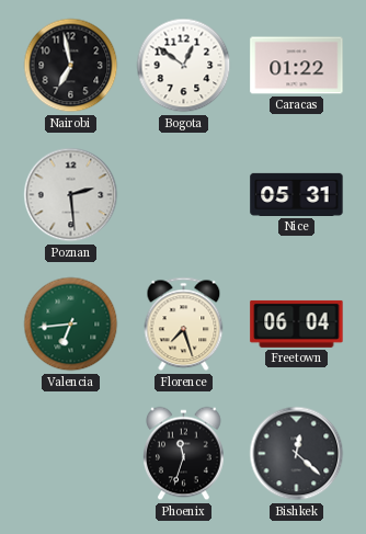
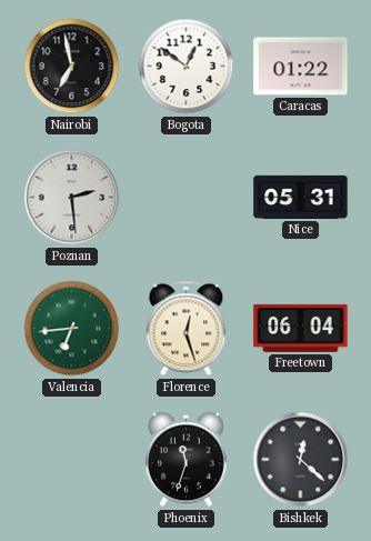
Florence: 7:27 -> 12:27
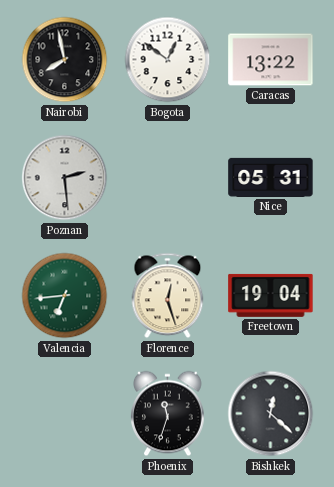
Nairobi: 6:58 -> 7:58
Caracas: 01:22 -> 13:22
Freetown: 06:04 -> 19:04
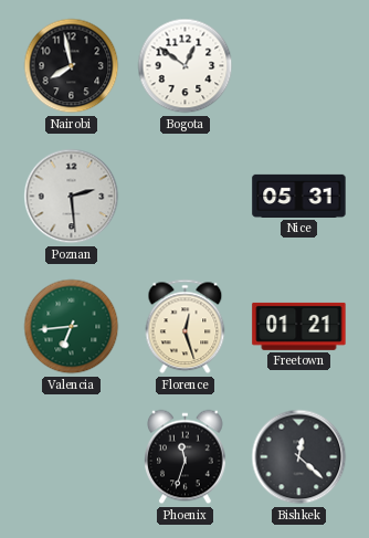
Caracas: 13:22 -> none
Freetown: 19:04 -> 01:21
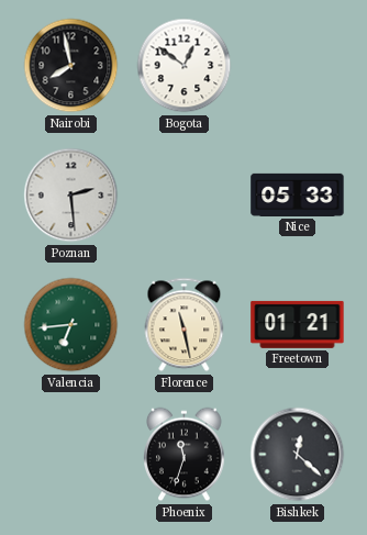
Nice: 05:31 -> 05:33
Florence: 12:27 -> 11:28
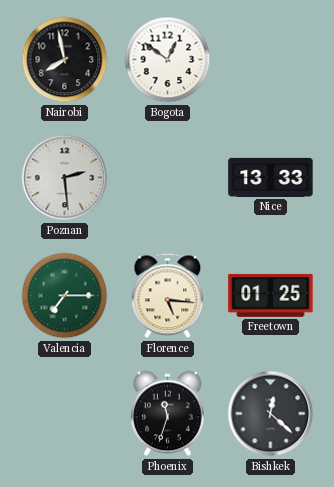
Nice: 05:33 -> 13:33
Valencia: 6:44 -> 7:15
Florence: 11:28 -> 5:16
Freetown: 01:21 -> 01:25
